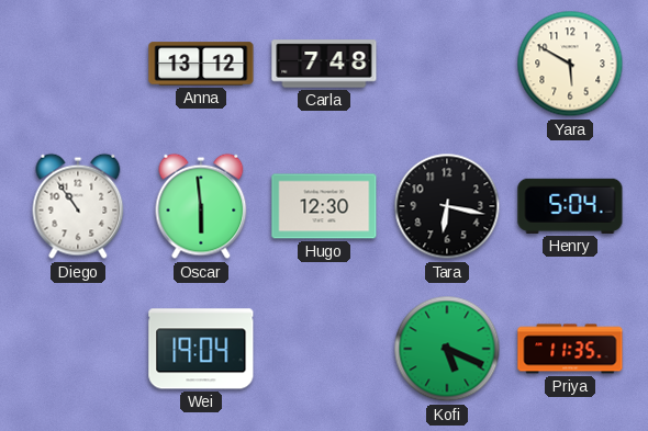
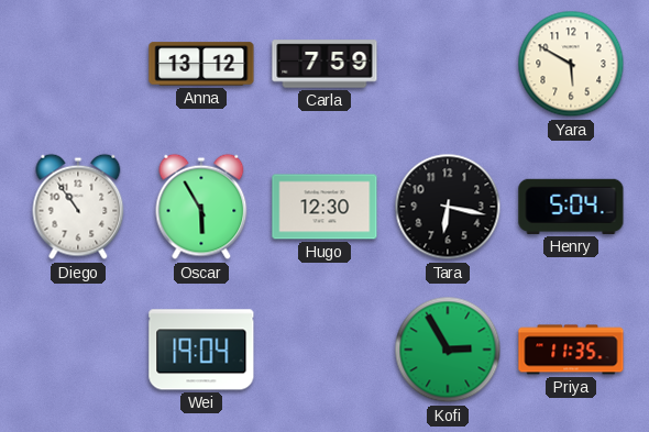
Carla: 7:48 -> 7:59
Oscar: 5:59 -> 5:55
Kofi: 5:19 -> 2:55
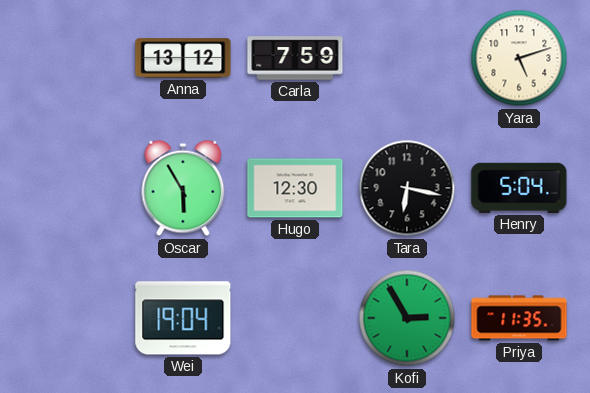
Yara: 5:50 -> 5:12
Diego: 10:54 -> none
